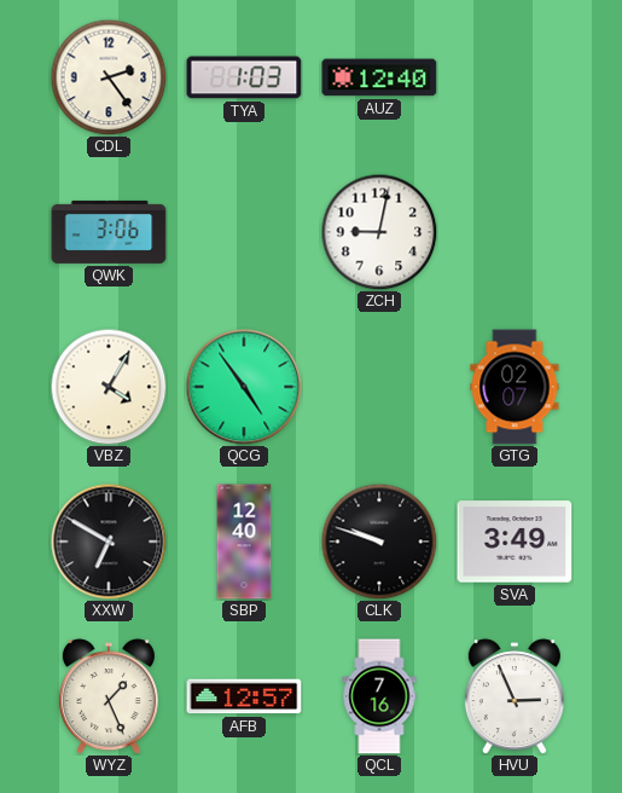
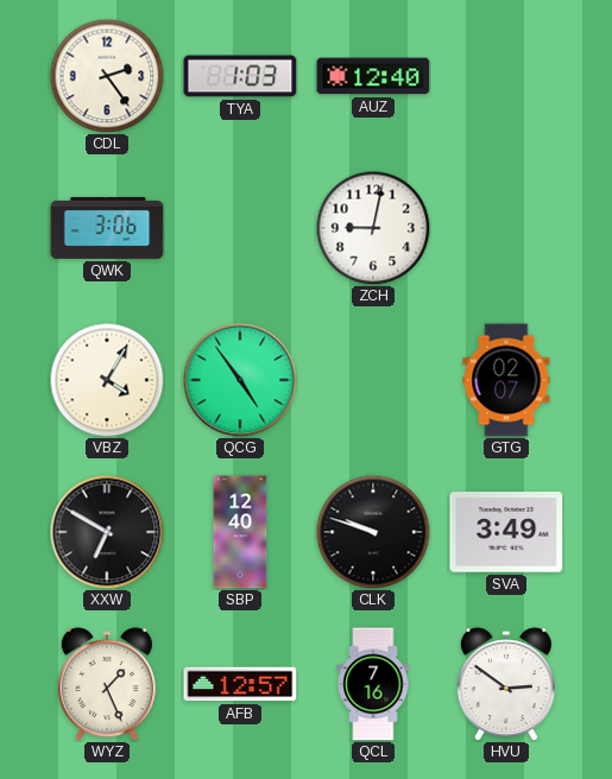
HVU: 2:56 -> 2:51
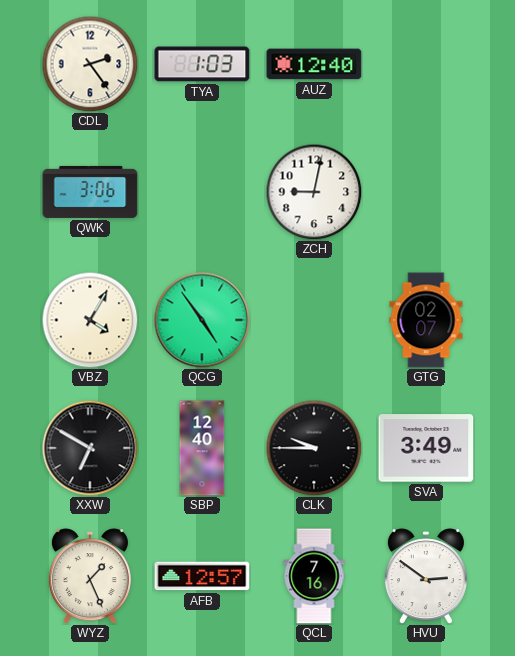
CLK: 9:48 -> 9:45
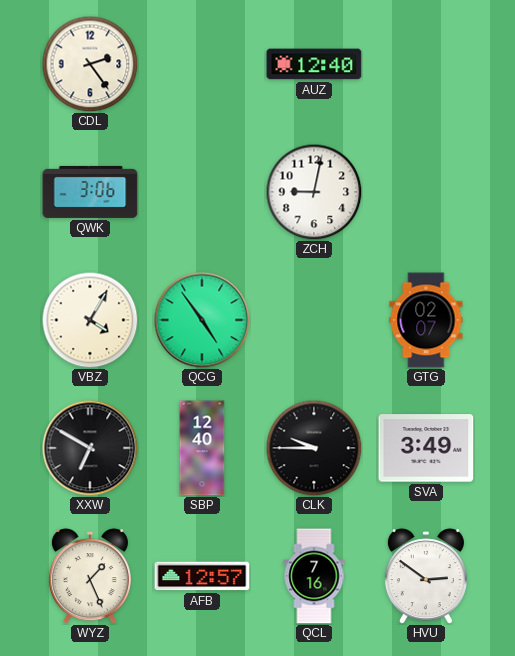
TYA: 1:03 -> none
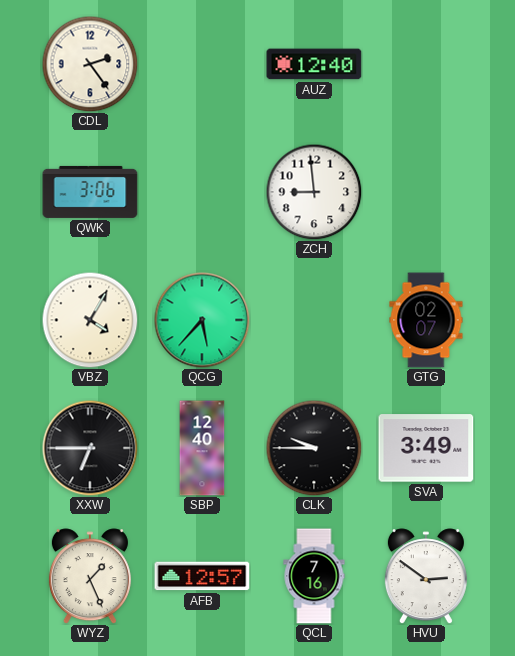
ZCH: 9:02 -> 8:59
QCG: 4:54 -> 5:37
XXW: 6:50 -> 6:45
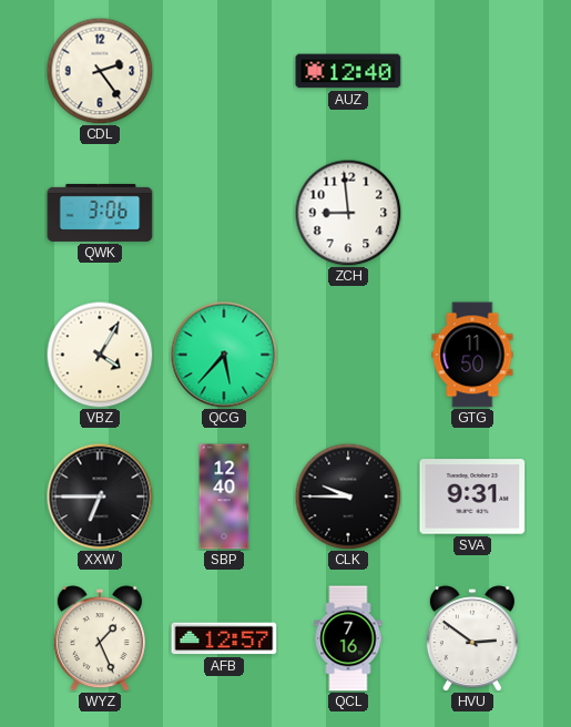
GTG: 02:07 -> 11:50
SVA: 3:49 -> 9:31
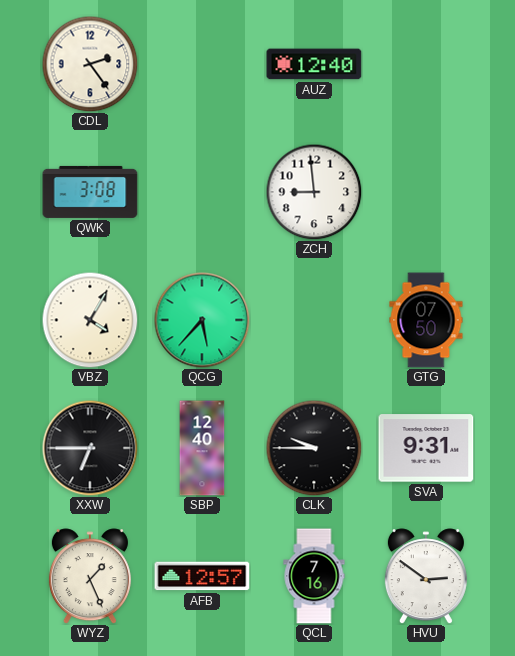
QWK: 3:06 -> 3:08
GTG: 11:50 -> 07:50
